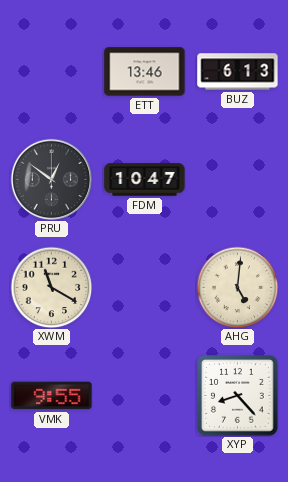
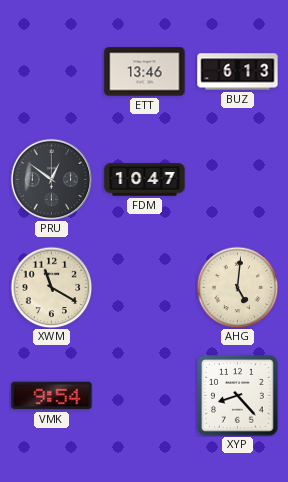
VMK: 9:55 -> 9:54
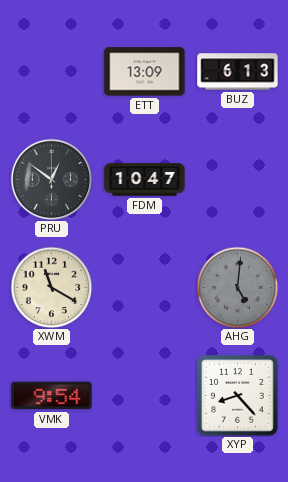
ETT: 13:46 -> 13:09
AHG dial: cream -> grey
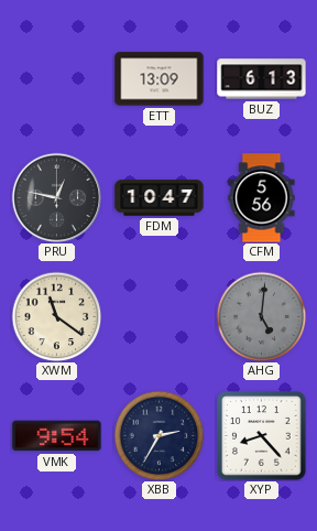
PRU: 12:51 -> 12:47
CFM: none -> 5:56
XWM: 11:20 -> 11:21
XBB: none -> 2:35
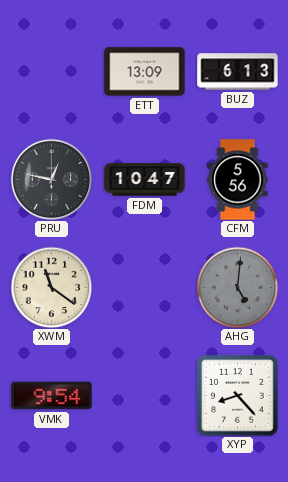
XBB: 2:35 -> none
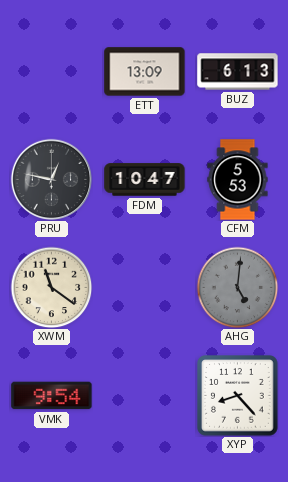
CFM: 5:56 -> 5:53
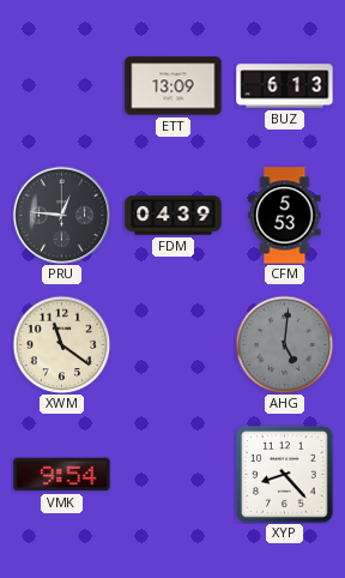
PRU: 12:47 -> 12:46
FDM: 10:47 -> 04:39
